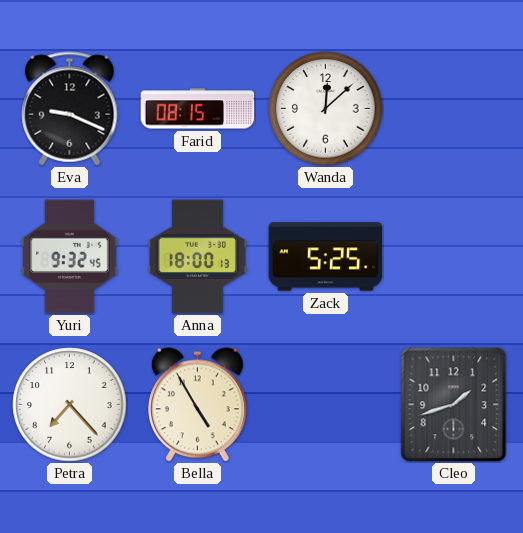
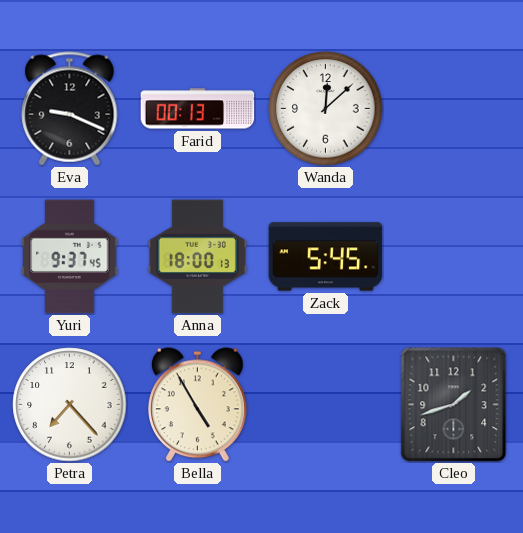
Farid: 08:15 -> 00:13
Yuri: 9:32 -> 9:37
Zack: 5:25 -> 5:45
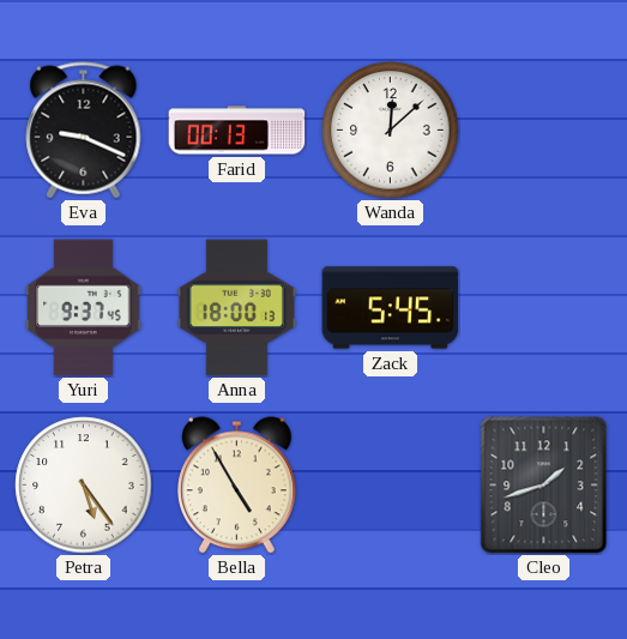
Petra: 7:23 -> 5:24
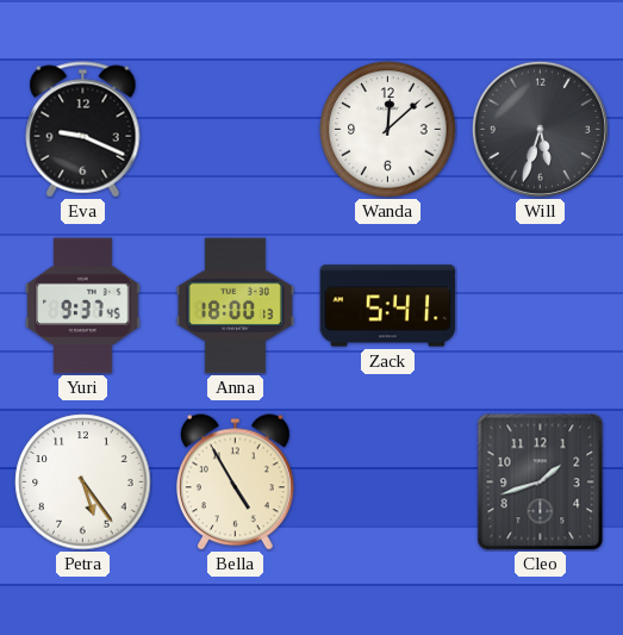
Farid: 00:13 -> none
Will: none -> 5:33
Zack: 5:45 -> 5:41
